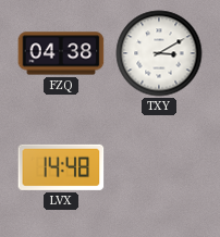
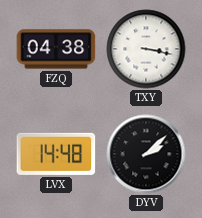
TXY: 3:10 -> 3:17
DYV: none -> 2:08
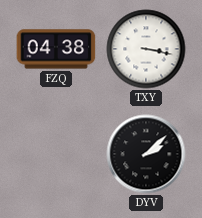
LVX: 14:48 -> none
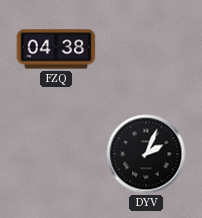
TXY: 3:17 -> none
DYV: 2:08 -> 2:04
